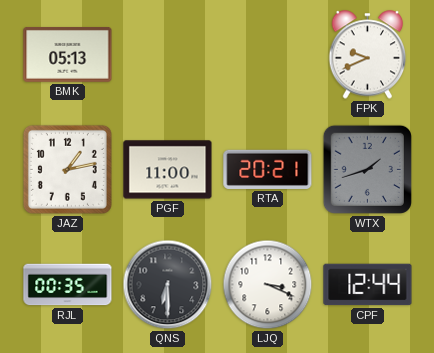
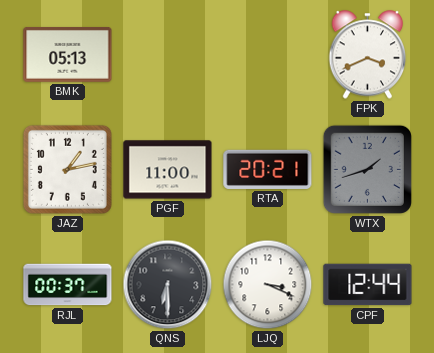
FPK: 9:41 -> 3:41
RJL: 00:35 -> 00:37
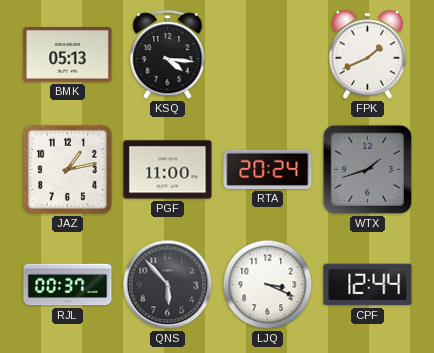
KSQ: none -> 4:16
FPK: 3:41 -> 1:41
RTA: 20:21 -> 20:24
QNS: 6:30 -> 5:53
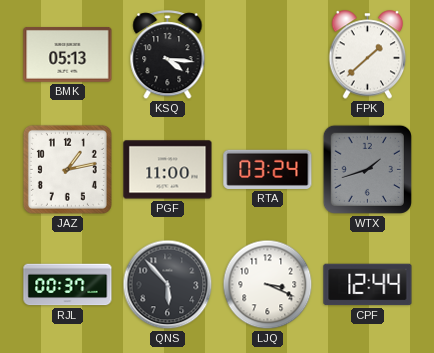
FPK: 1:41 -> 1:38
RTA: 20:24 -> 03:24
